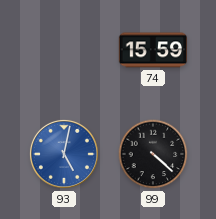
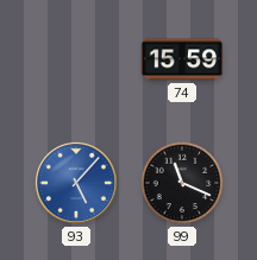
93: 5:02 -> 5:07
99: 4:22 -> 11:19
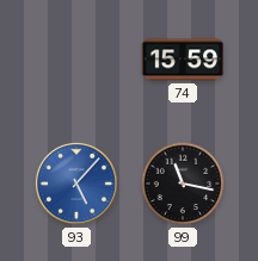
99: 11:19 -> 11:17
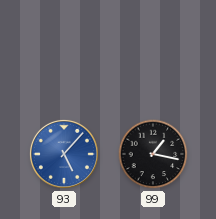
74: 15:59 -> none
99: 11:17 -> 1:17
